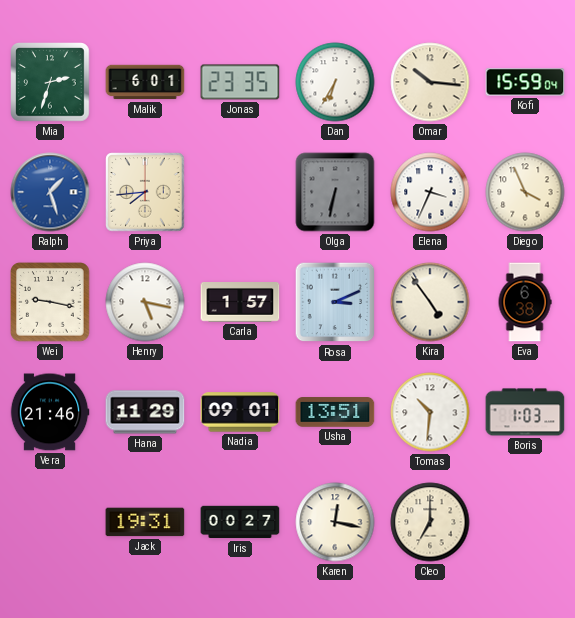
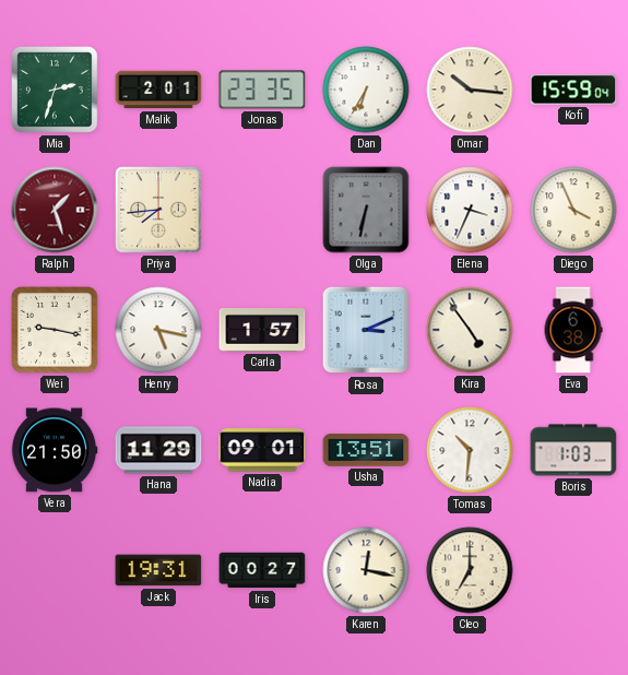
Malik: 6:01 -> 2:01
Ralph dial: blue -> burgundy
Vera: 21:46 -> 21:50
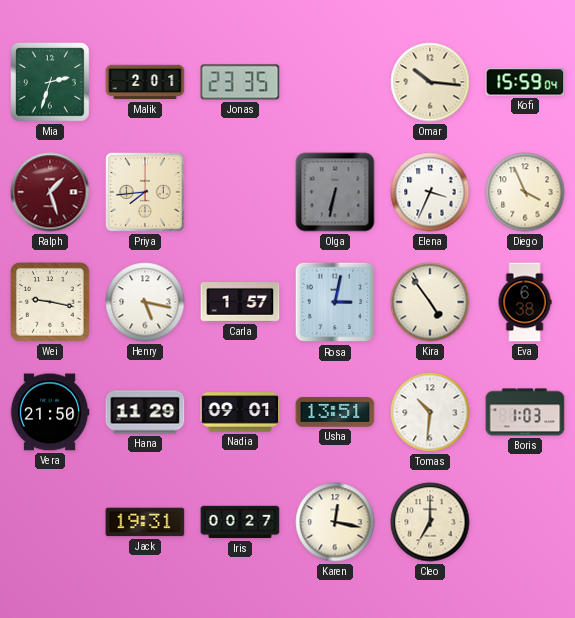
Dan: 6:35 -> none
Rosa: 3:11 -> 3:02
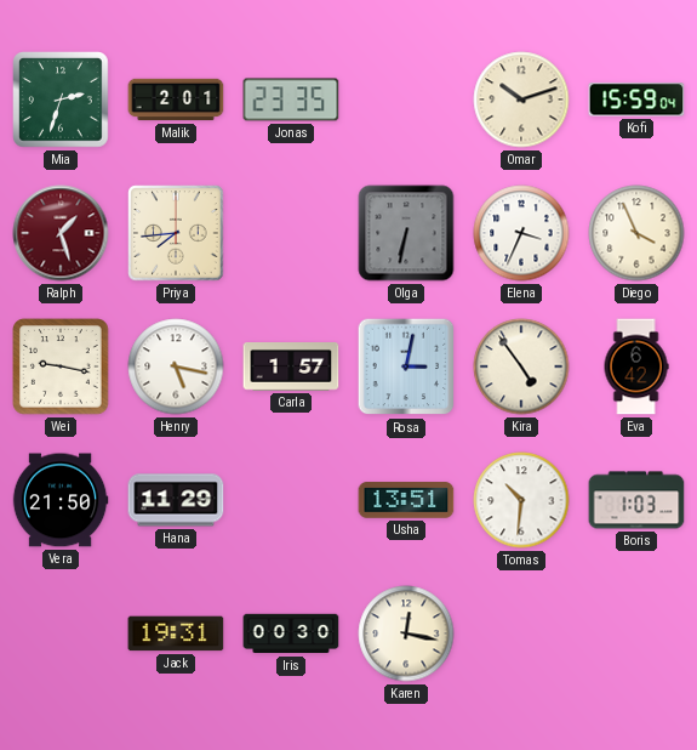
Omar: 10:16 -> 10:12
Eva: 6:38 -> 6:42
Nadia: 09:01 -> none
Iris: 00:27 -> 00:30
Cleo: 7:00 -> none
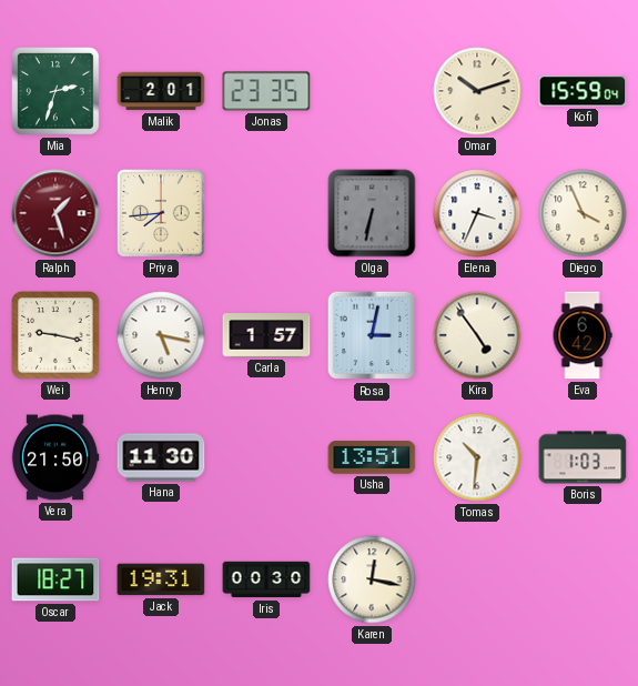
Hana: 11:29 -> 11:30
Oscar: none -> 18:27
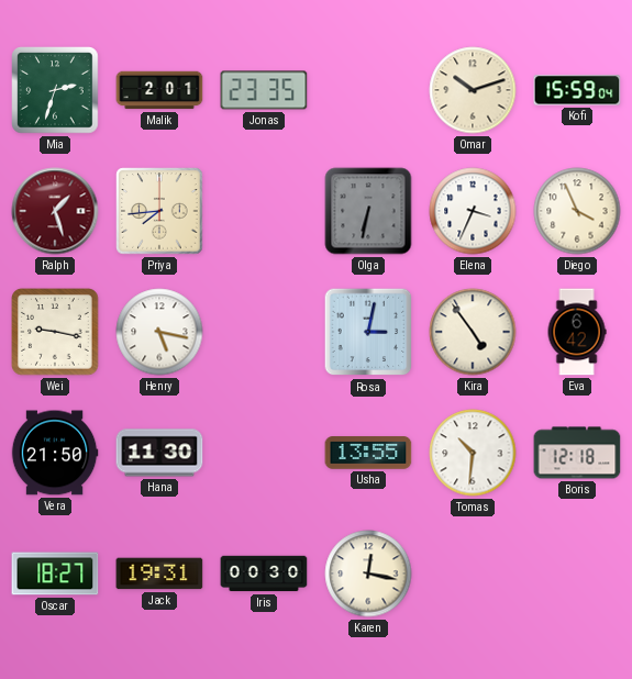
Carla: 1:57 -> none
Usha: 13:51 -> 13:55
Boris: 1:03 -> 12:18
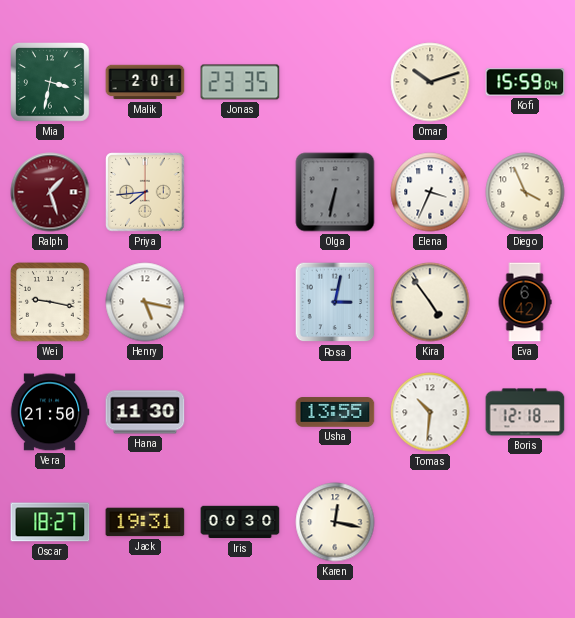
Mia: 2:33 -> 3:32
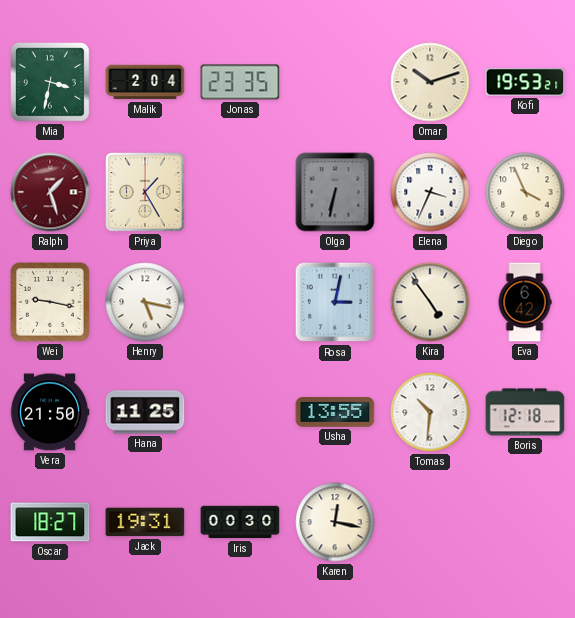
Malik: 2:01 -> 2:04
Kofi: 15:59 -> 19:53
Priya: 7:44 -> 1:25
Hana: 11:30 -> 11:25
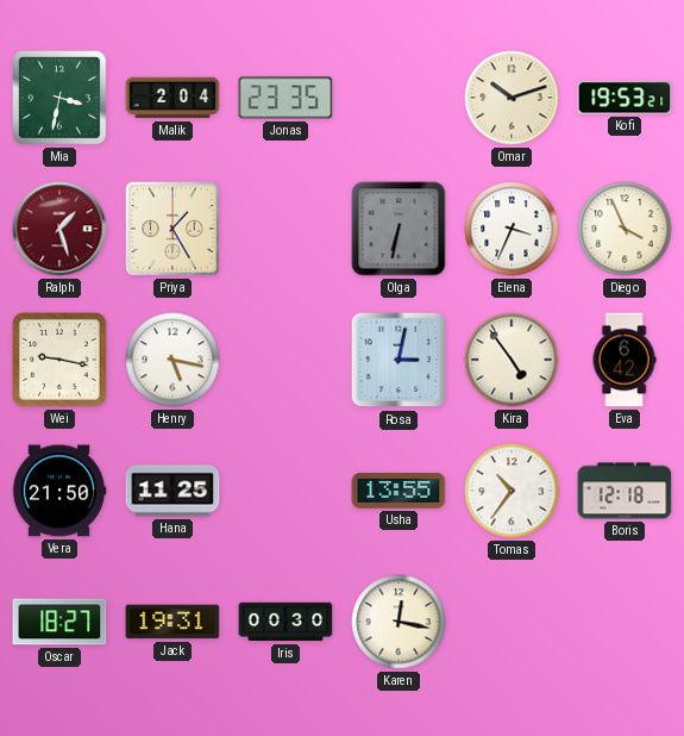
Tomas: 10:31 -> 10:36
